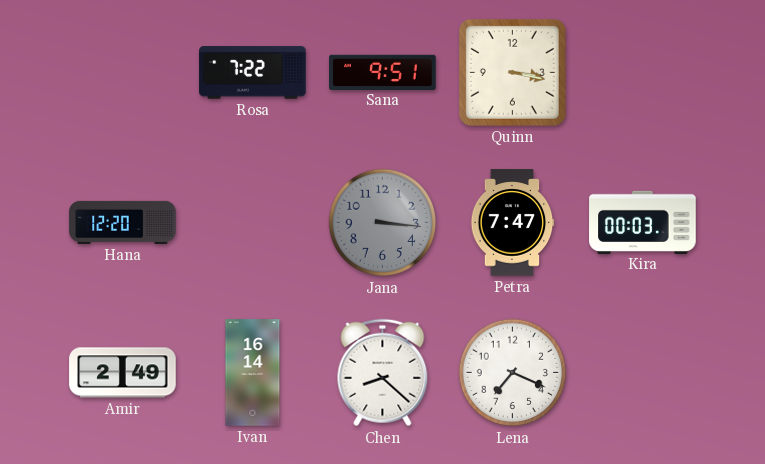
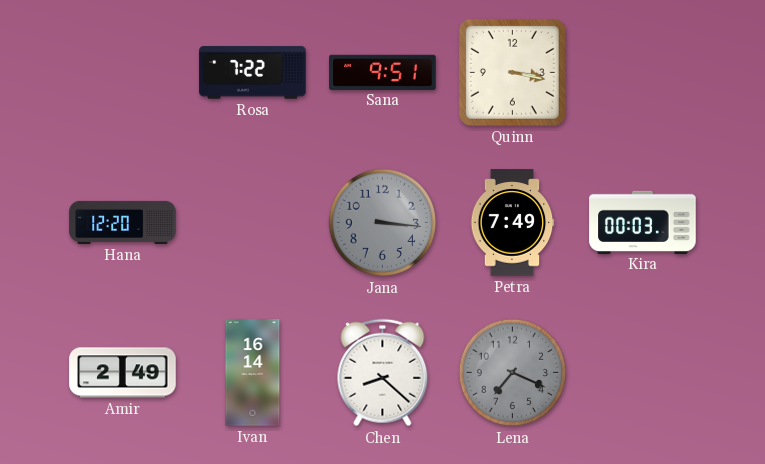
Petra: 7:47 -> 7:49
Lena dial: white -> grey
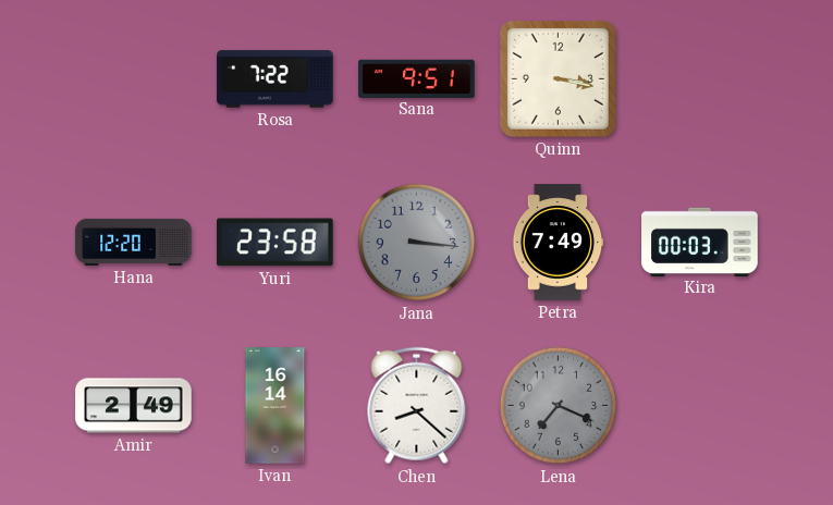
Yuri: none -> 23:58
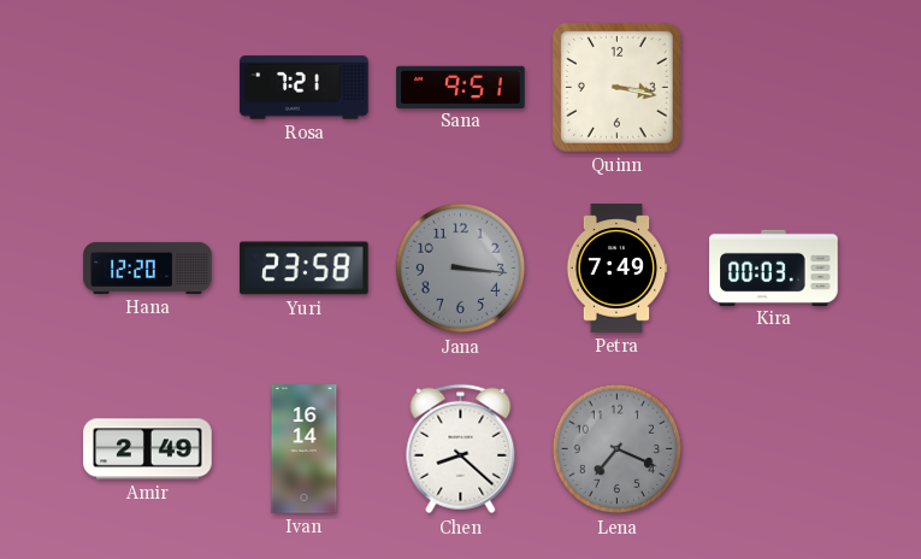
Rosa: 7:22 -> 7:21
